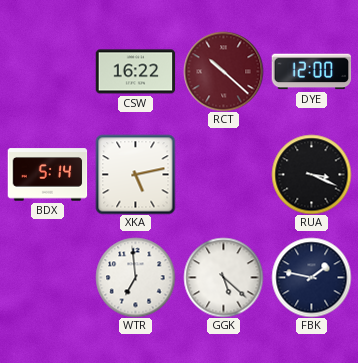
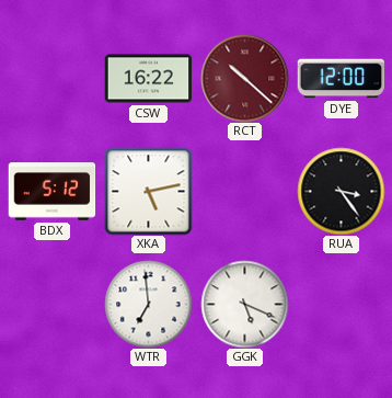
BDX: 5:14 -> 5:12
RUA: 3:19 -> 3:24
GGK: 5:22 -> 5:19
FBK: 1:47 -> none
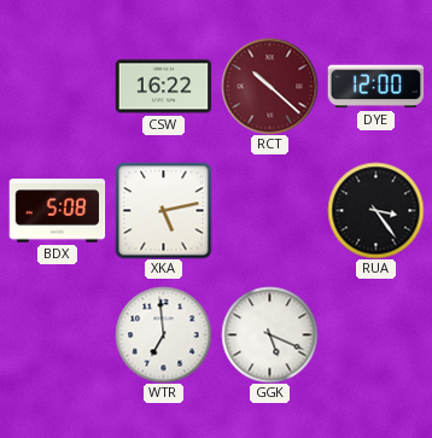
BDX: 5:12 -> 5:08
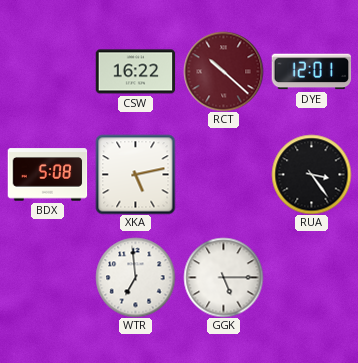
DYE: 12:00 -> 12:01
GGK: 5:19 -> 5:15
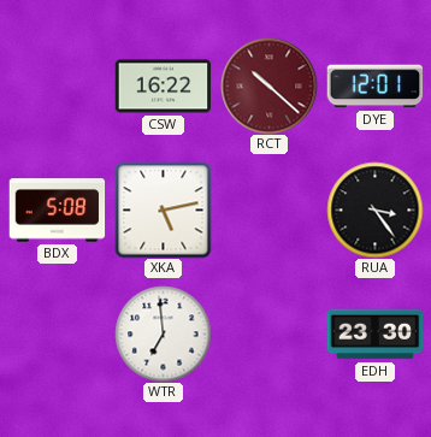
GGK: 5:15 -> none
EDH: none -> 23:30
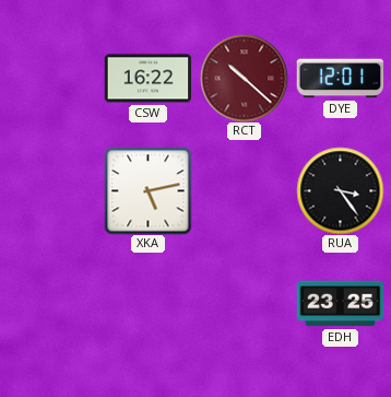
BDX: 5:08 -> none
WTR: 6:59 -> none
EDH: 23:30 -> 23:25
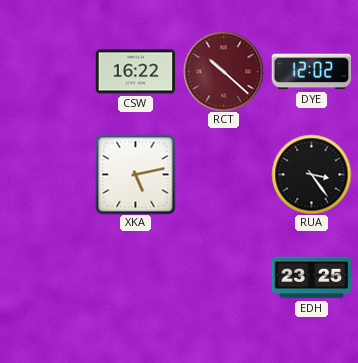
DYE: 12:01 -> 12:02
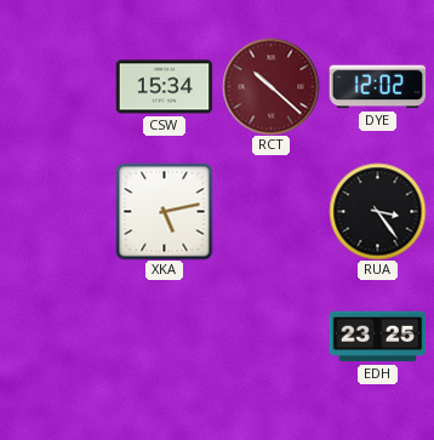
CSW: 16:22 -> 15:34
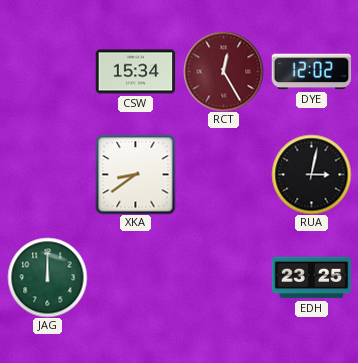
RCT: 10:22 -> 12:25
XKA: 5:13 -> 8:39
RUA: 3:24 -> 3:02
JAG: none -> 12:00
